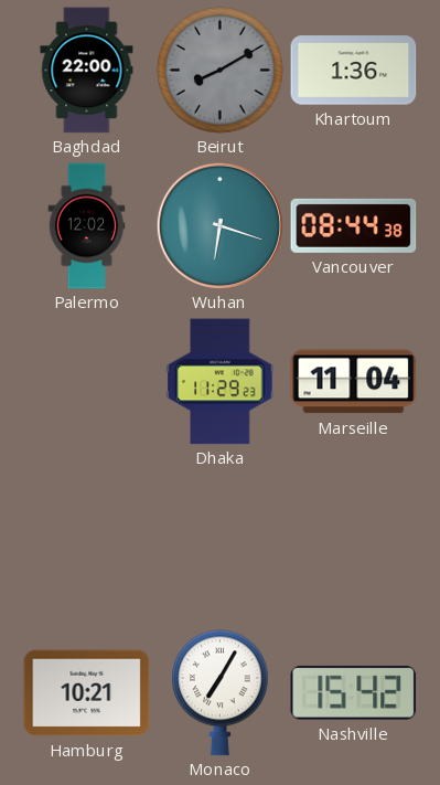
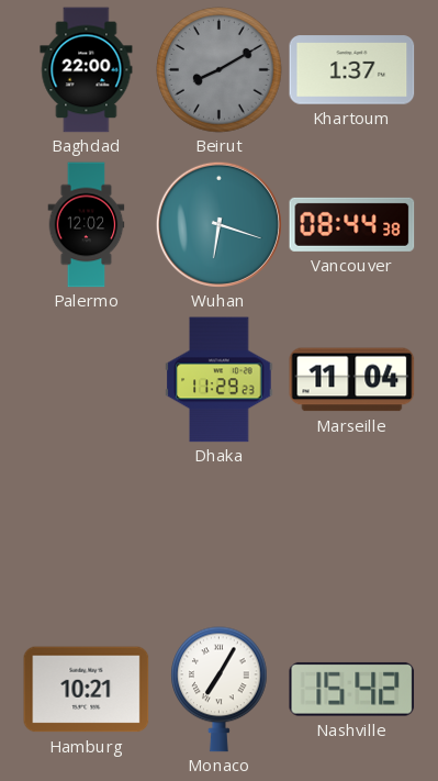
Khartoum: 1:36 -> 1:37
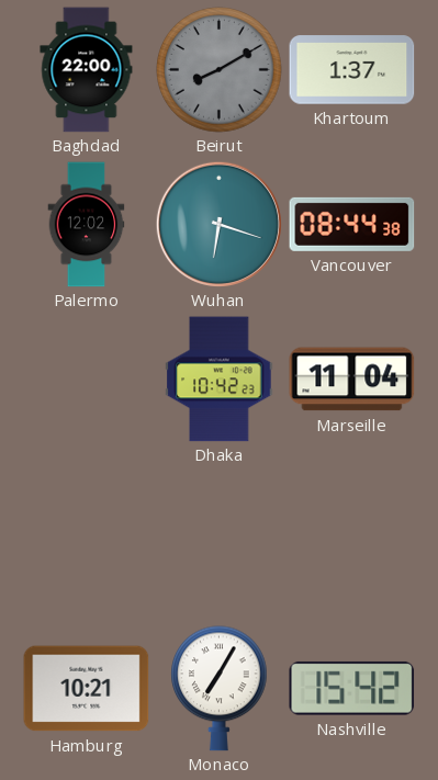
Dhaka: 11:29 -> 10:42
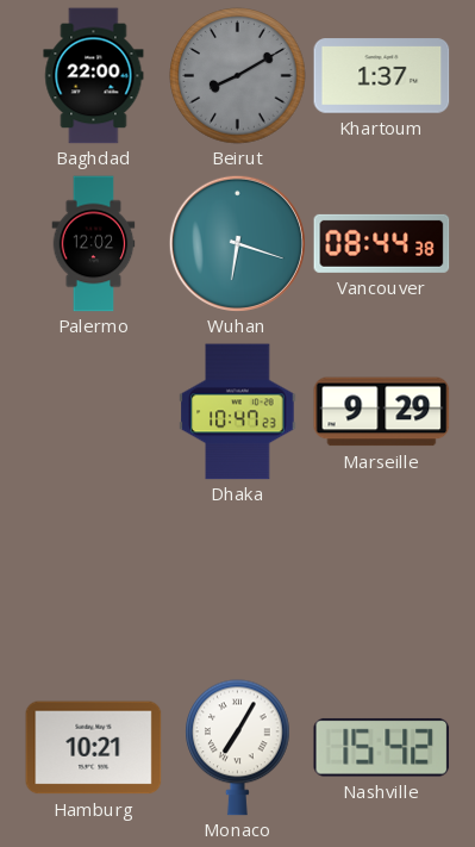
Dhaka: 10:42 -> 10:47
Marseille: 11:04 -> 9:29
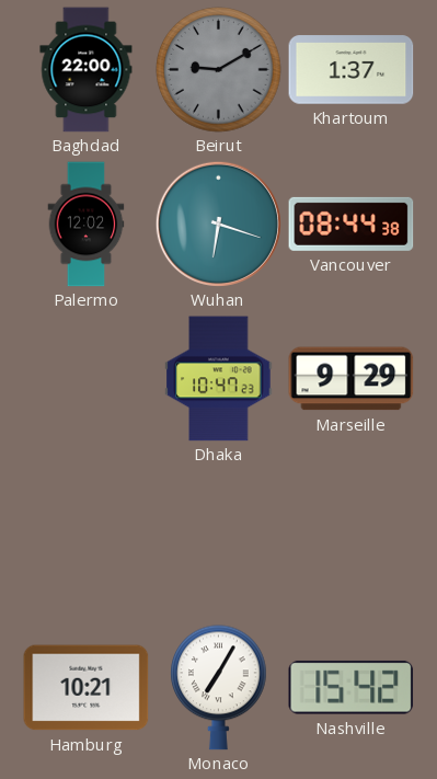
Beirut: 8:10 -> 9:10
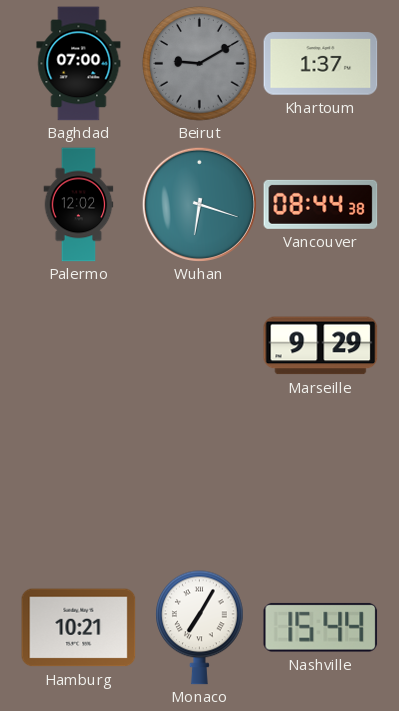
Baghdad: 22:00 -> 07:00
Dhaka: 10:47 -> none
Nashville: 15:42 -> 15:44
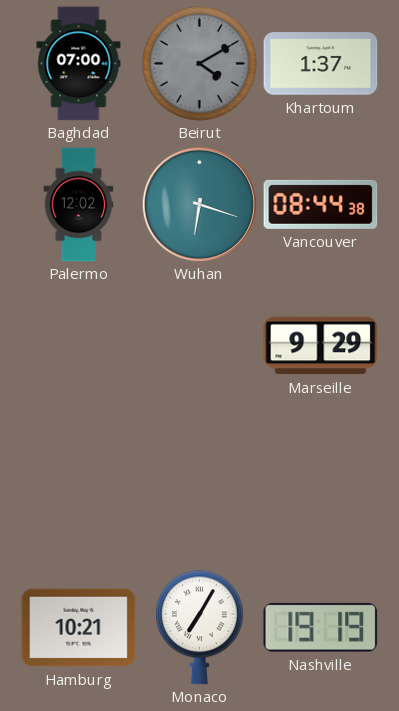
Beirut: 9:10 -> 4:10
Nashville: 15:44 -> 19:19
